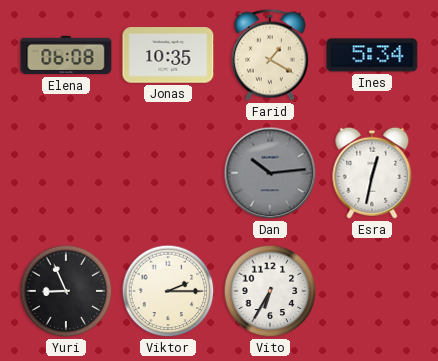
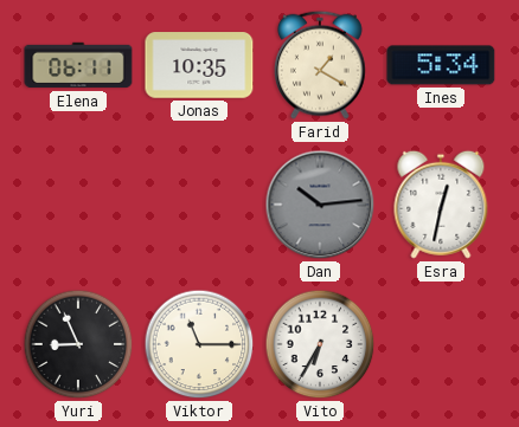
Elena: 06:08 -> 06:11
Viktor: 2:15 -> 11:15
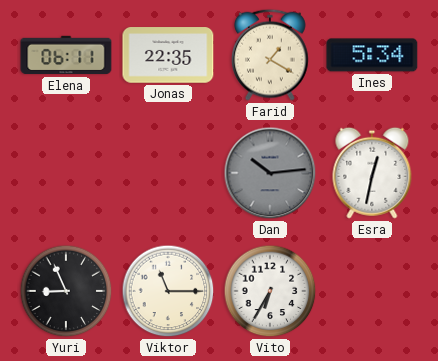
Jonas: 10:35 -> 22:35
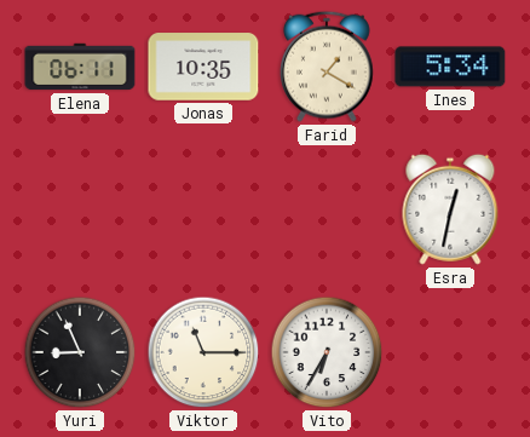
Jonas: 22:35 -> 10:35
Dan: 10:14 -> none
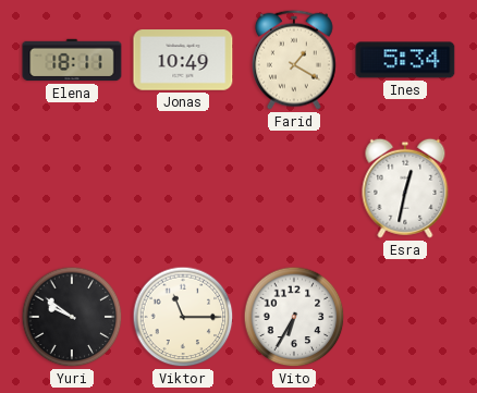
Elena: 06:11 -> 18:11
Jonas: 10:35 -> 10:49
Yuri: 8:56 -> 9:51
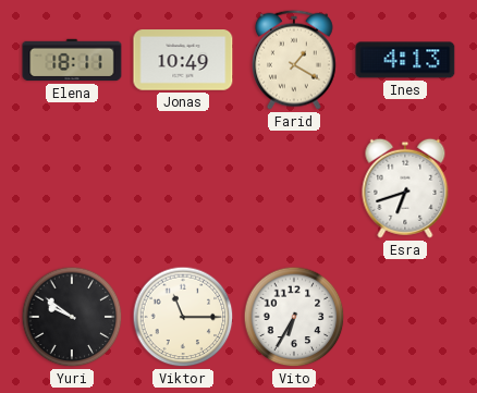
Ines: 5:34 -> 4:13
Esra: 12:32 -> 6:42
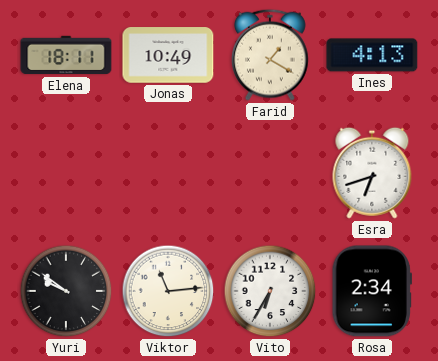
Viktor: 11:15 -> 11:14
Rosa: none -> 2:34
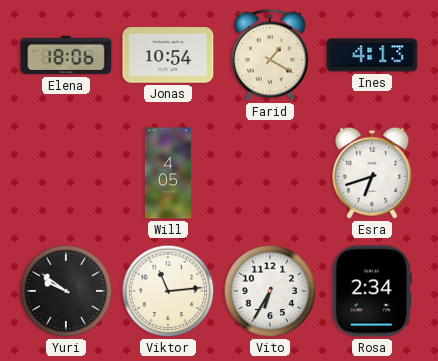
Elena: 18:11 -> 18:06
Jonas: 10:49 -> 10:54
Will: none -> 4:05
